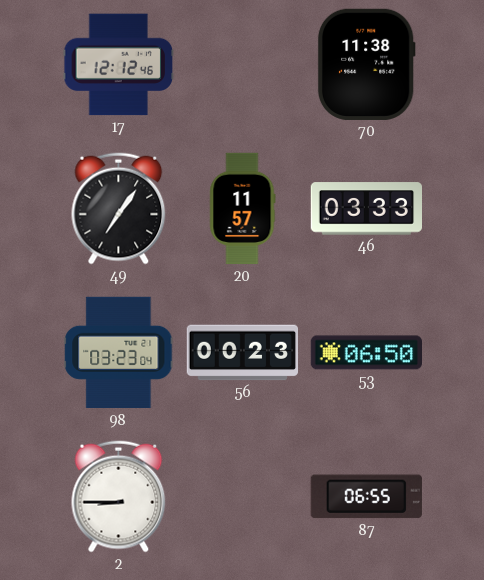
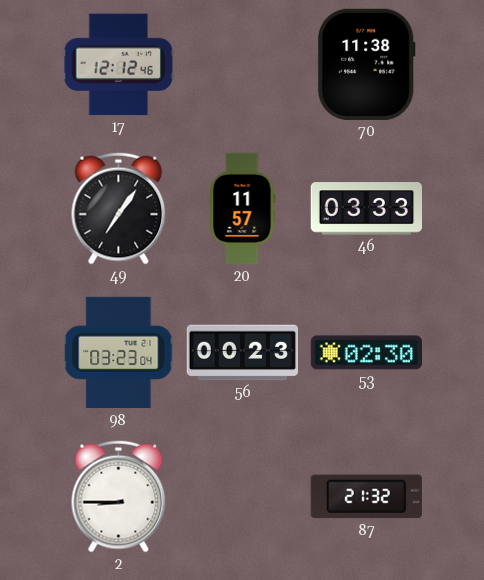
53: 06:50 -> 02:30
87: 06:55 -> 21:32
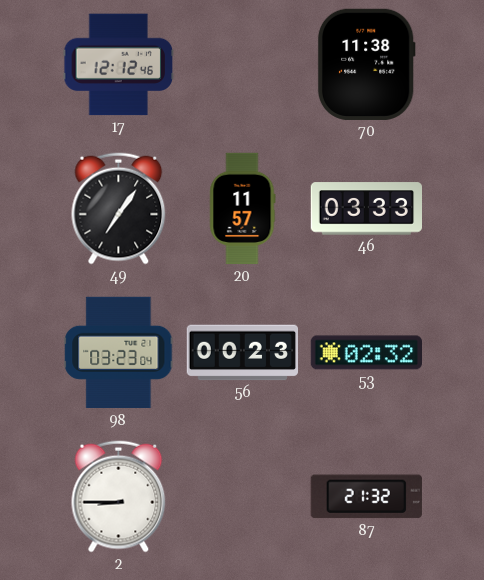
53: 02:30 -> 02:32
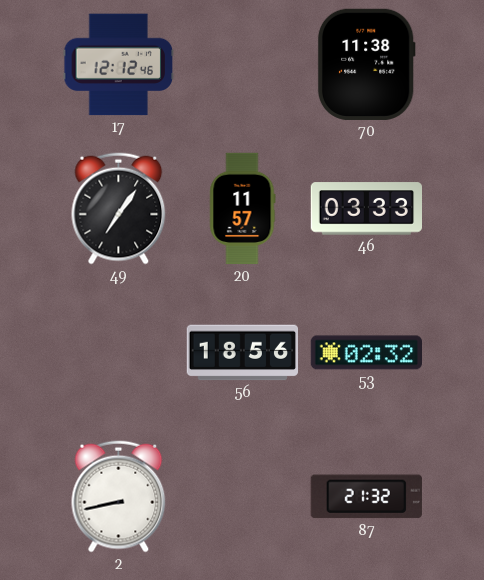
98: 03:23 -> none
56: 00:23 -> 18:56
2: 8:45 -> 8:43
